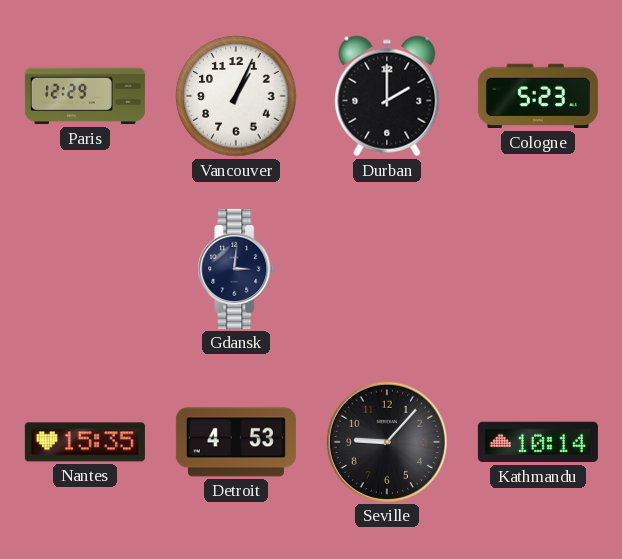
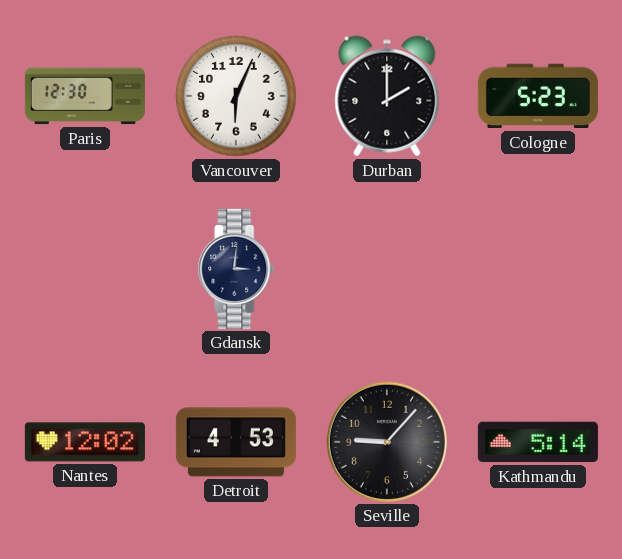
Paris: 12:29 -> 12:30
Vancouver: 1:04 -> 6:04
Nantes: 15:35 -> 12:02
Kathmandu: 10:14 -> 5:14
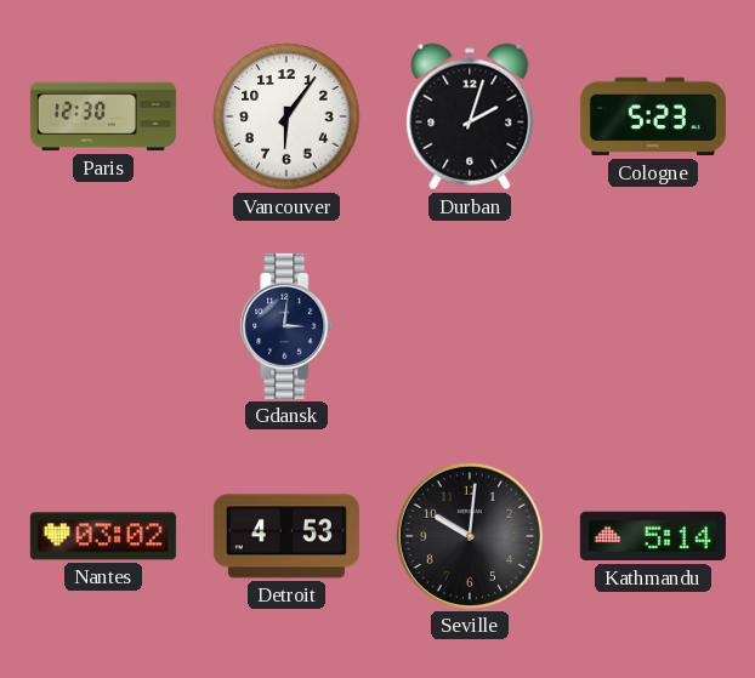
Vancouver: 6:04 -> 6:06
Durban: 2:00 -> 2:03
Nantes: 12:02 -> 03:02
Seville: 9:07 -> 10:01
